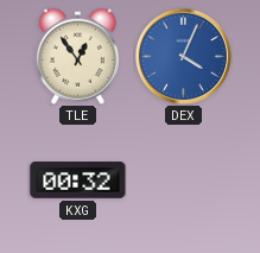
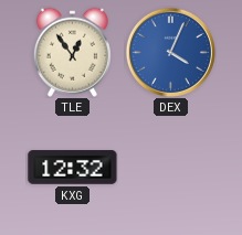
KXG: 00:32 -> 12:32
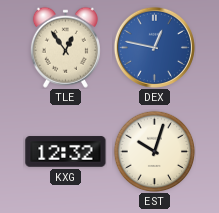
DEX: 4:04 -> 12:47
EST: none -> 10:03
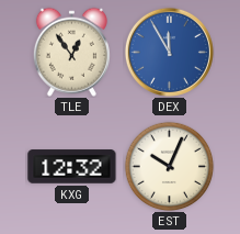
DEX: 12:47 -> 11:55
EST: 10:03 -> 10:04
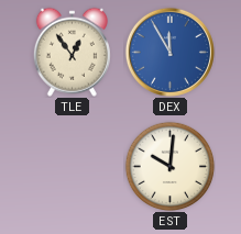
KXG: 12:32 -> none
EST: 10:04 -> 10:01
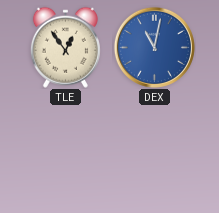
DEX: 11:55 -> 11:02
EST: 10:01 -> none
